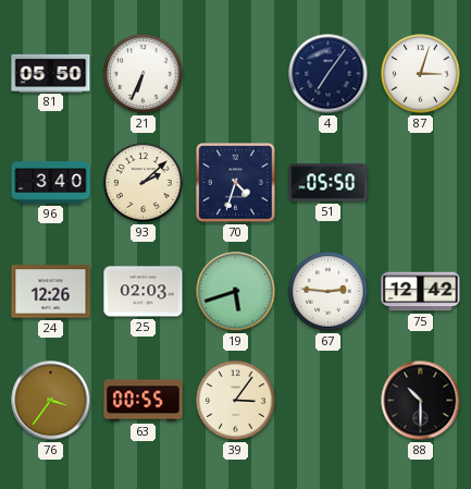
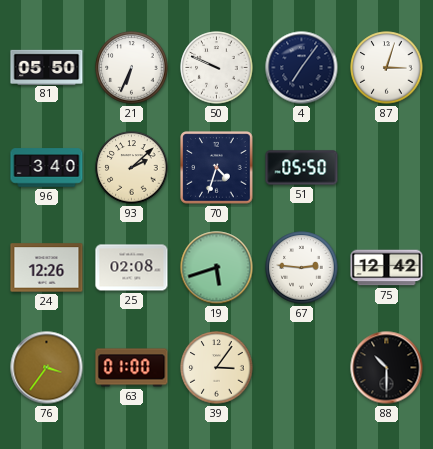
50: none -> 9:49
25: 02:03 -> 02:08
63: 00:55 -> 01:00
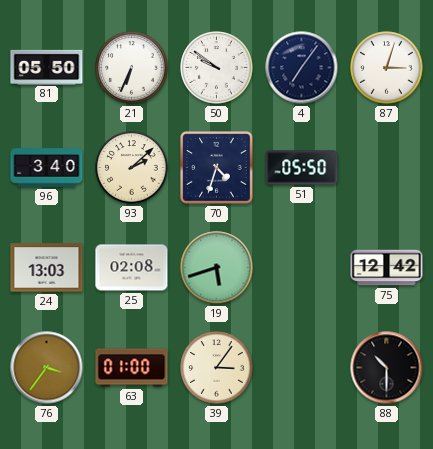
50: 9:49 -> 9:51
24: 12:26 -> 13:03
67: 2:46 -> none
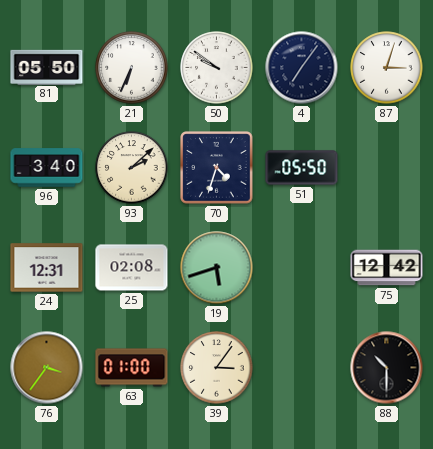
24: 13:03 -> 12:31
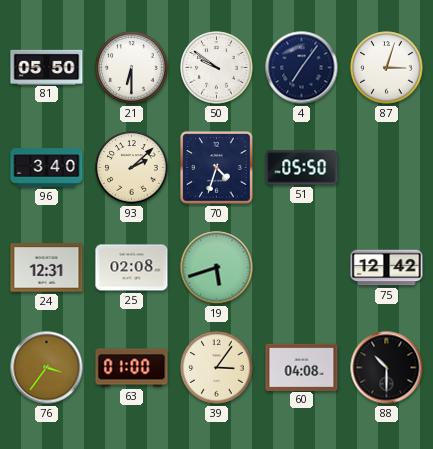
21: 6:34 -> 6:30
60: none -> 04:08
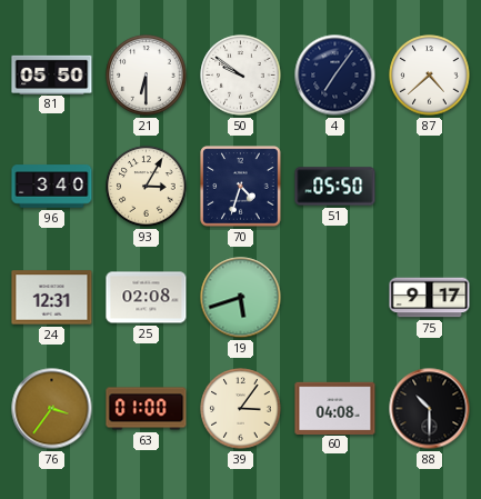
87: 3:03 -> 4:38
93: 2:08 -> 3:05
75: 12:42 -> 9:17
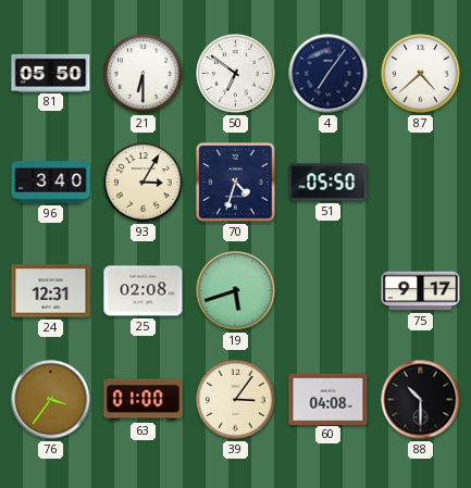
50: 9:51 -> 6:51
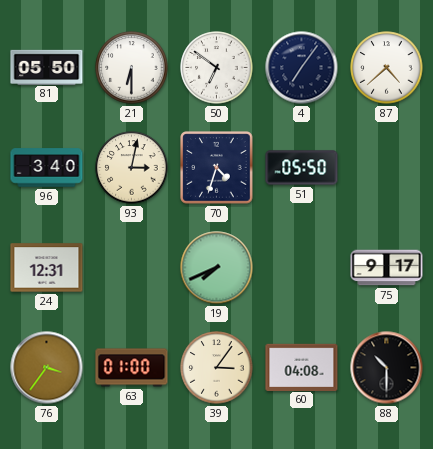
93: 3:05 -> 3:02
25: 02:08 -> none
19: 5:42 -> 7:41
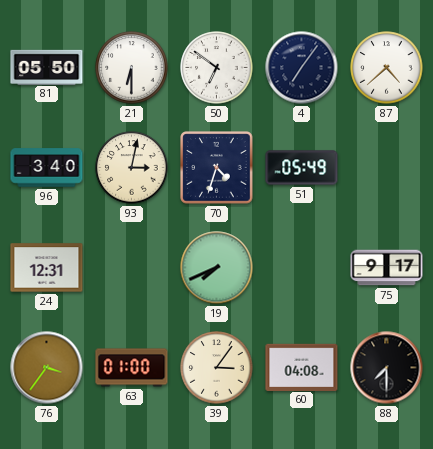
51: 05:50 -> 05:49
88: 10:30 -> 7:30
